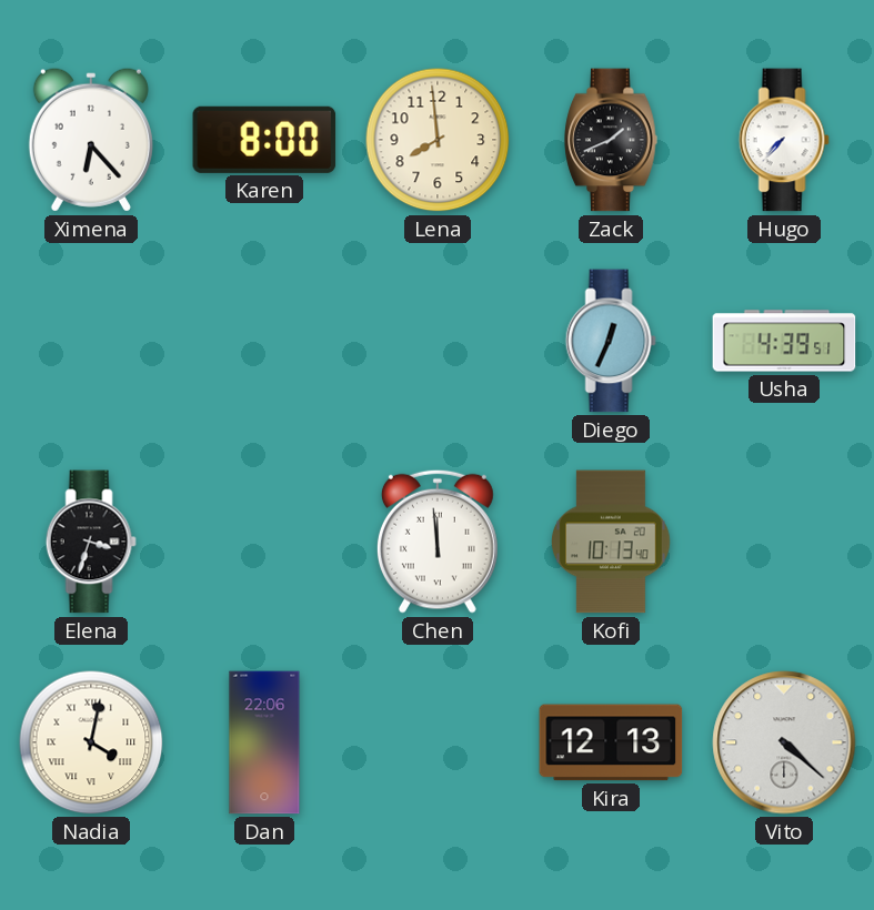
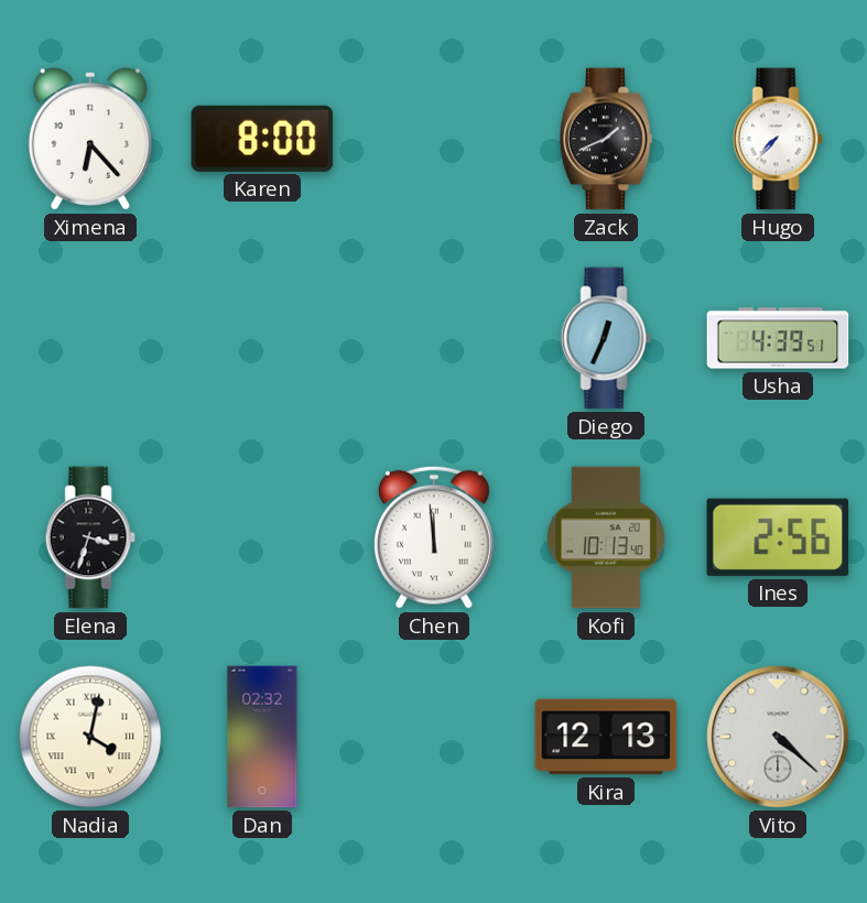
Lena: 7:59 -> none
Ines: none -> 2:56
Dan: 22:06 -> 02:32
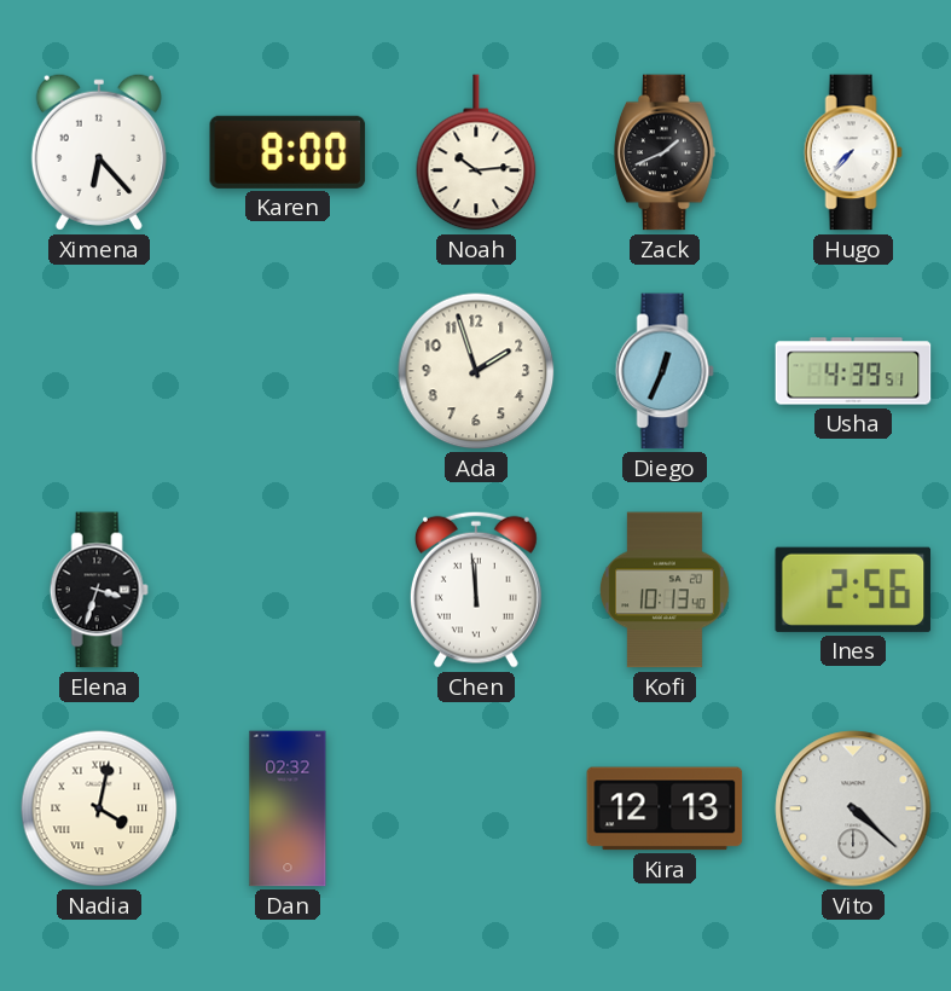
Noah: none -> 10:14
Ada: none -> 1:57
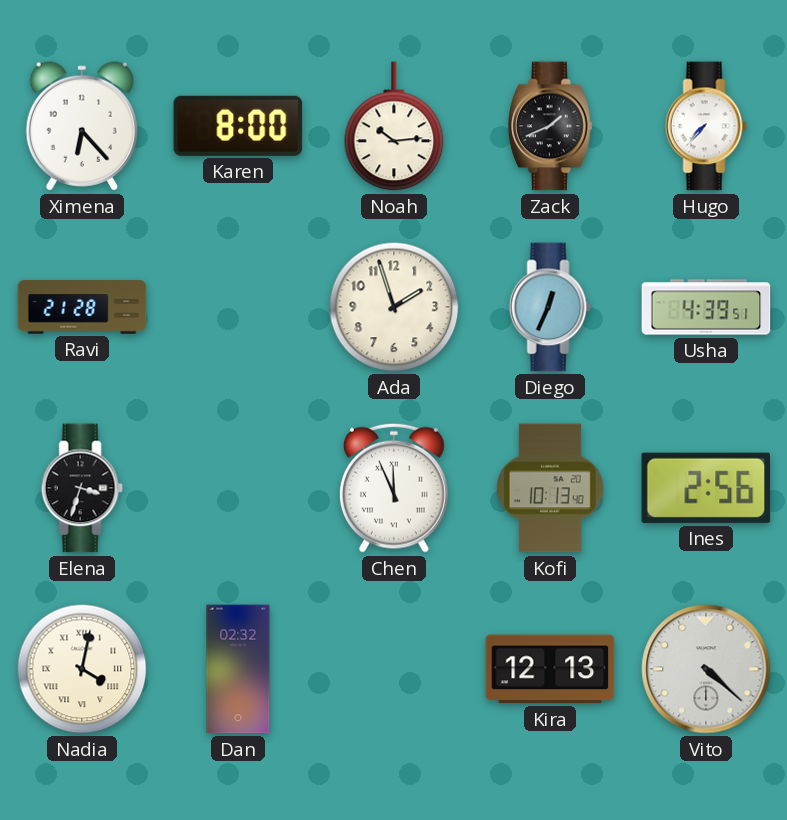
Ravi: none -> 21:28
Chen: 11:59 -> 11:56
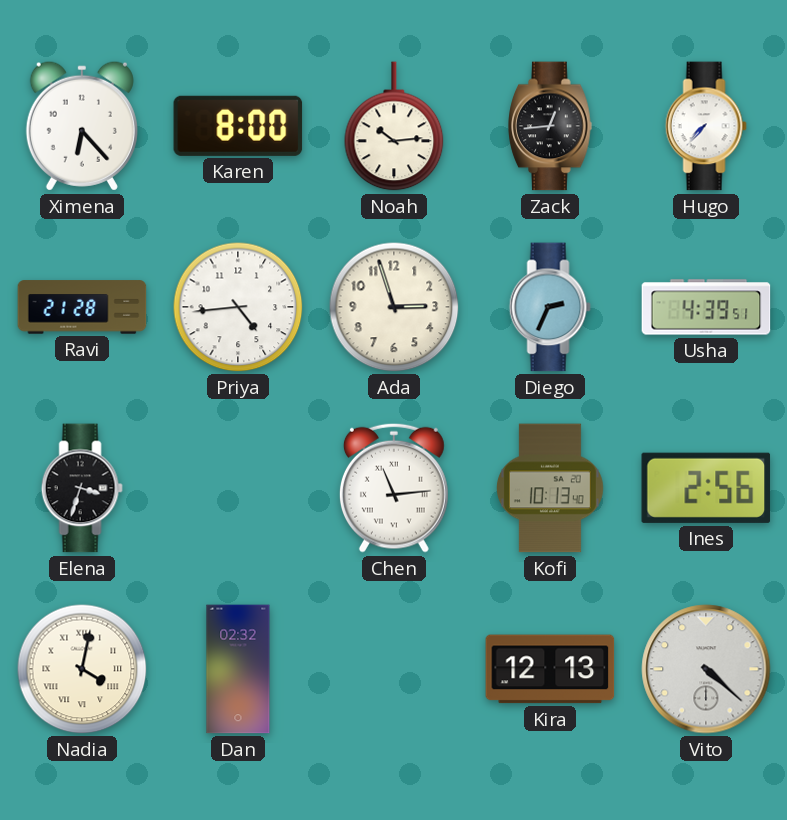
Zack: 1:41 -> 12:44
Priya: none -> 4:44
Ada: 1:57 -> 2:57
Diego: 12:34 -> 2:34
Chen: 11:56 -> 11:14
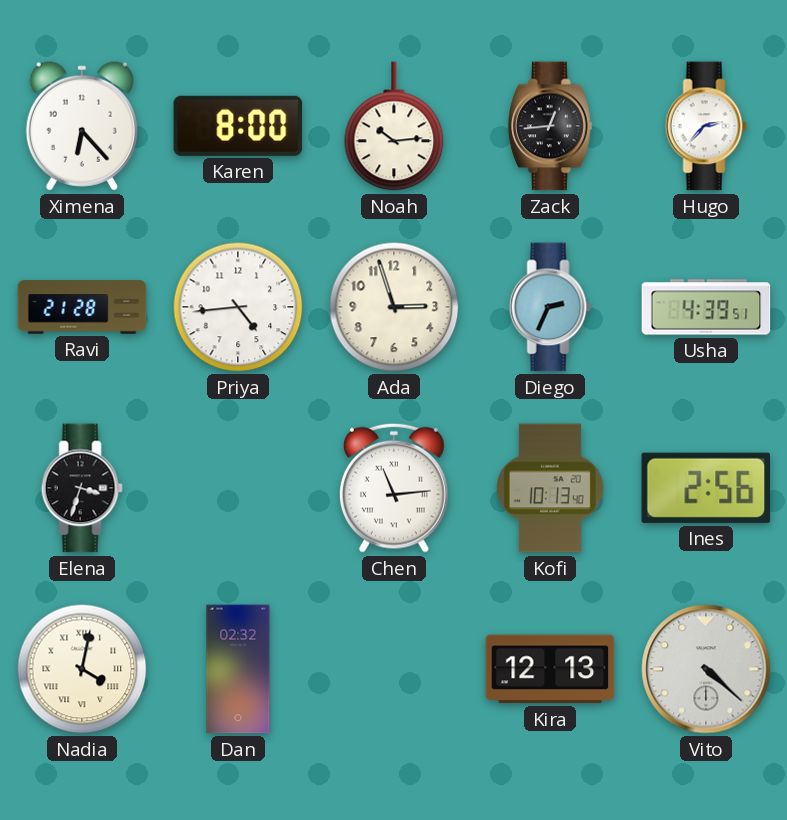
Hugo: 7:37 -> 2:37
